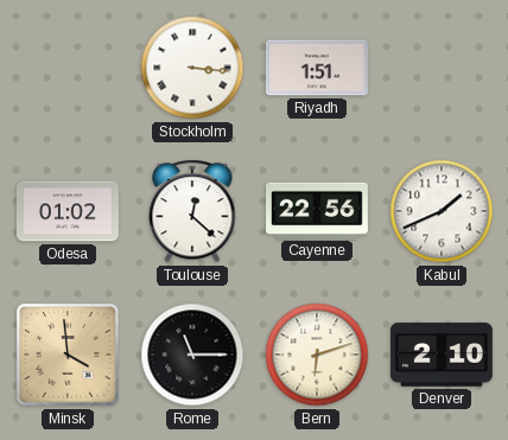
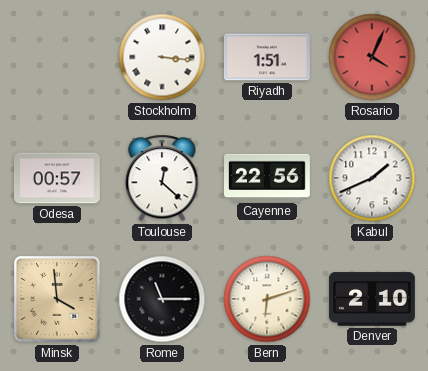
Rosario: none -> 4:04
Odesa: 01:02 -> 00:57
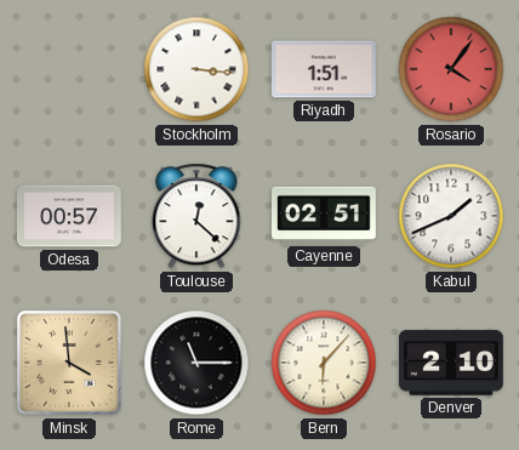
Rosario: 4:04 -> 4:06
Cayenne: 22:56 -> 02:51
Bern: 6:12 -> 6:07
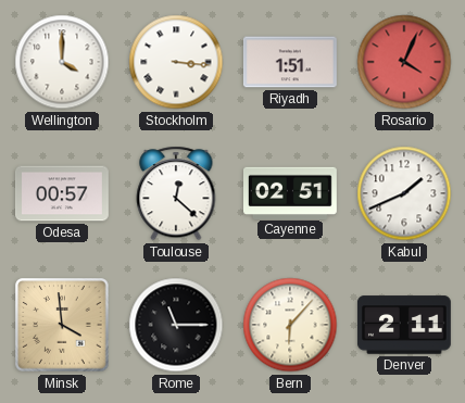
Wellington: none -> 4:00
Rosario: 4:06 -> 4:04
Denver: 2:10 -> 2:11
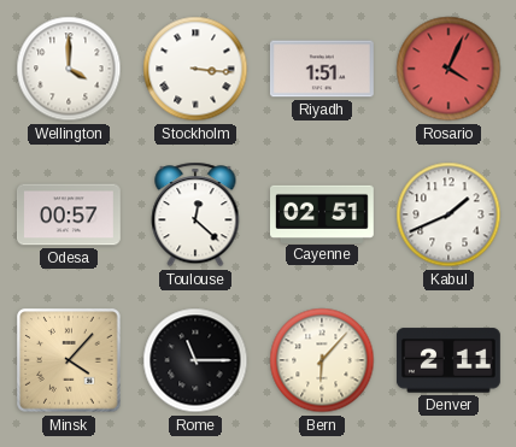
Minsk: 3:59 -> 4:07
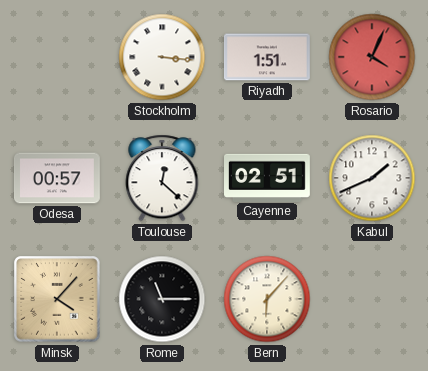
Wellington: 4:00 -> none
Denver: 2:11 -> none
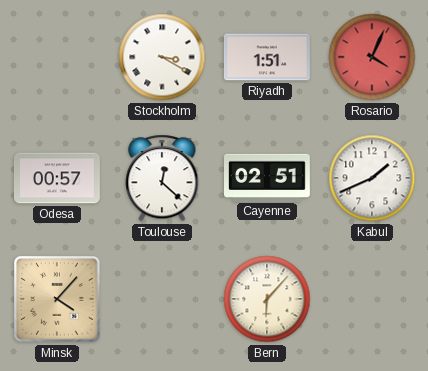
Stockholm: 3:16 -> 3:20
Rome: 11:15 -> none
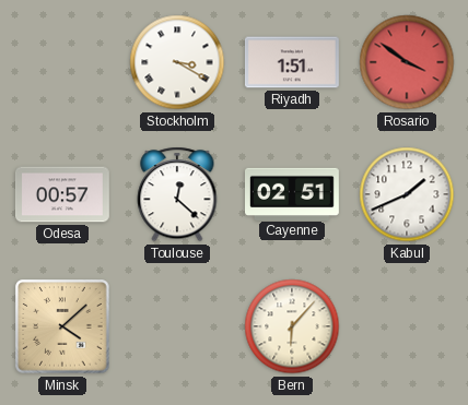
Rosario: 4:04 -> 3:51
Minsk: 4:07 -> 4:08
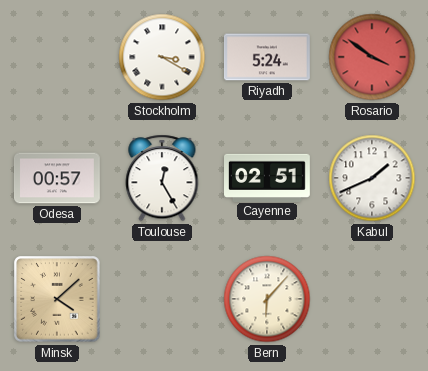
Riyadh: 1:51 -> 5:24
Toulouse: 12:22 -> 12:25
